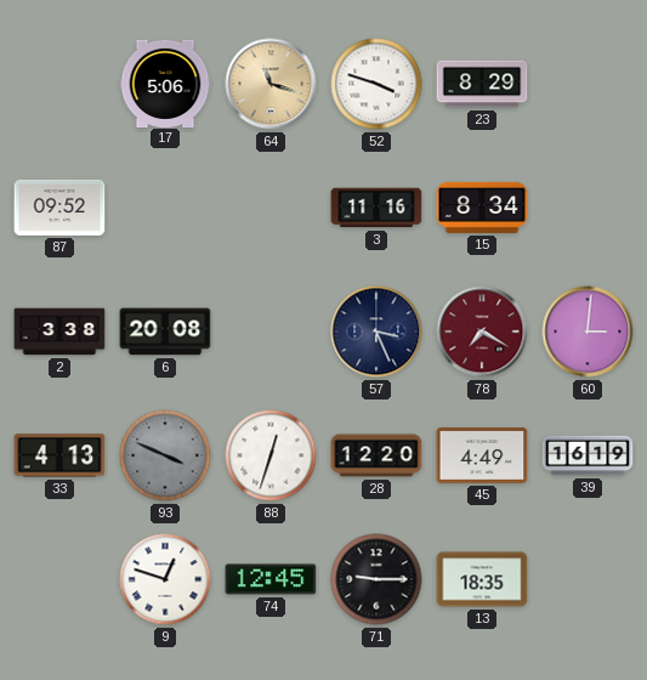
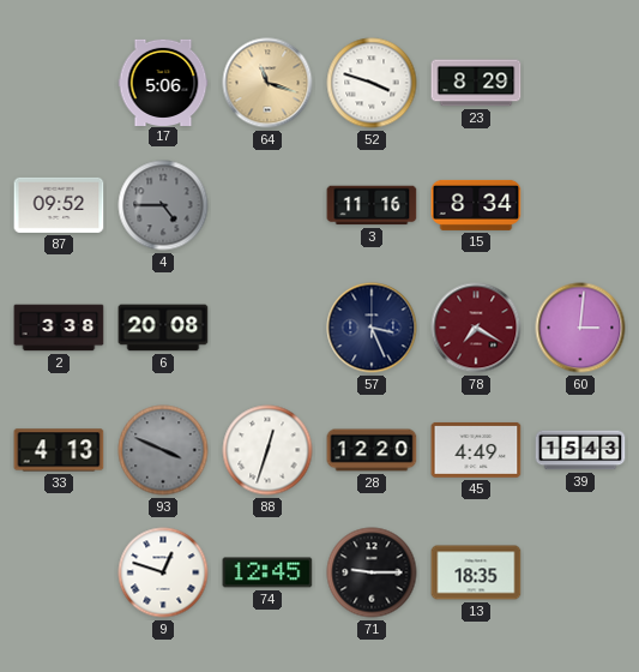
4: none -> 4:45
39: 16:19 -> 15:43
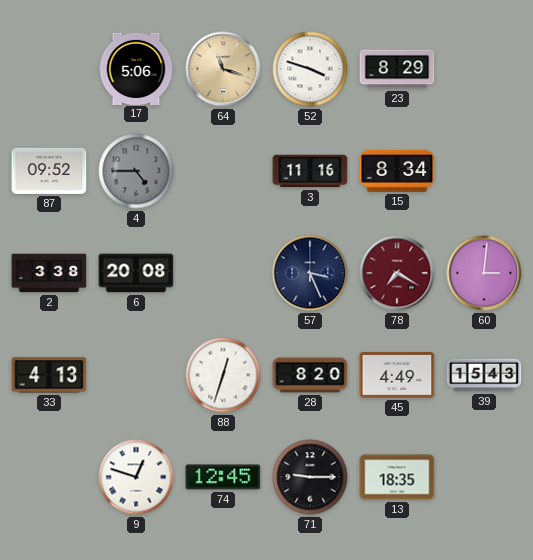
93: 3:49 -> none
28: 12:20 -> 8:20
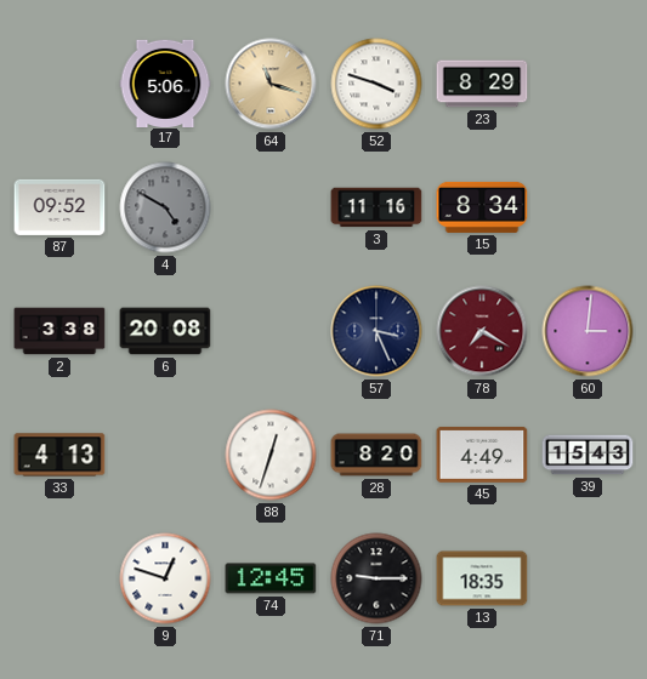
4: 4:45 -> 4:50
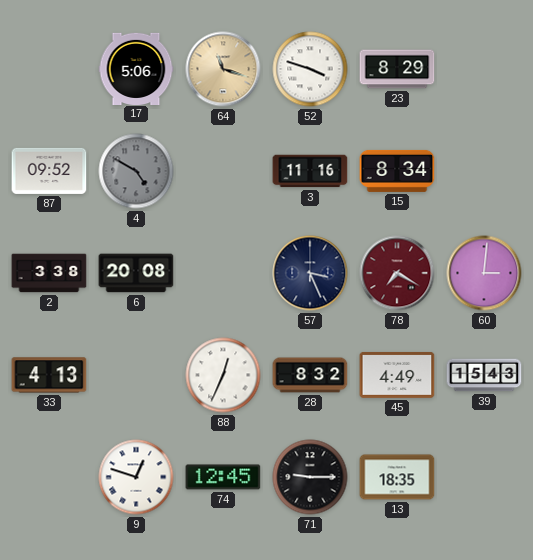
88: 12:33 -> 12:34
28: 8:20 -> 8:32
